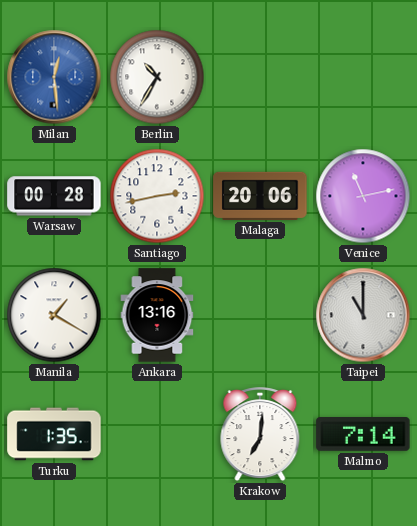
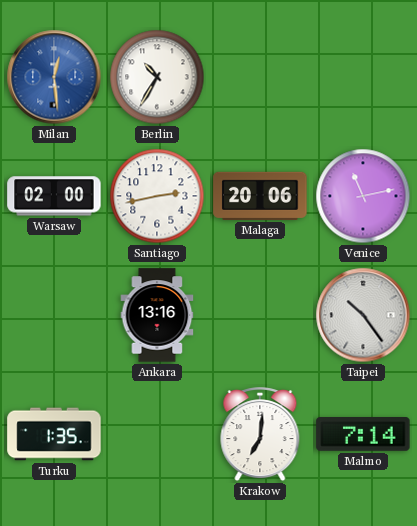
Warsaw: 00:28 -> 02:00
Manila: 1:20 -> none
Taipei: 11:00 -> 10:24
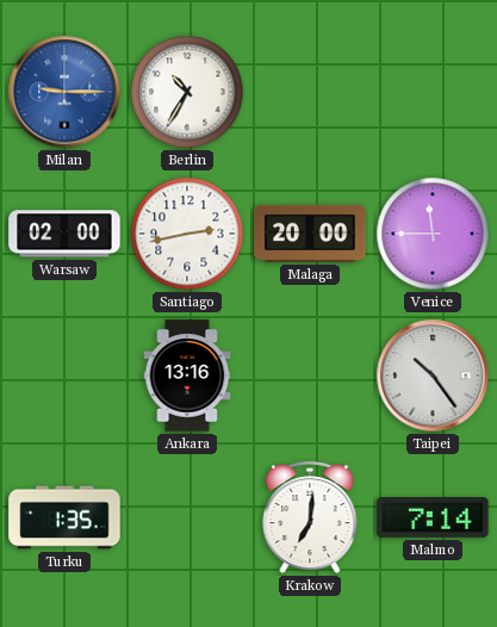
Milan: 12:29 -> 9:15
Malaga: 20:06 -> 20:00
Venice: 11:13 -> 11:45
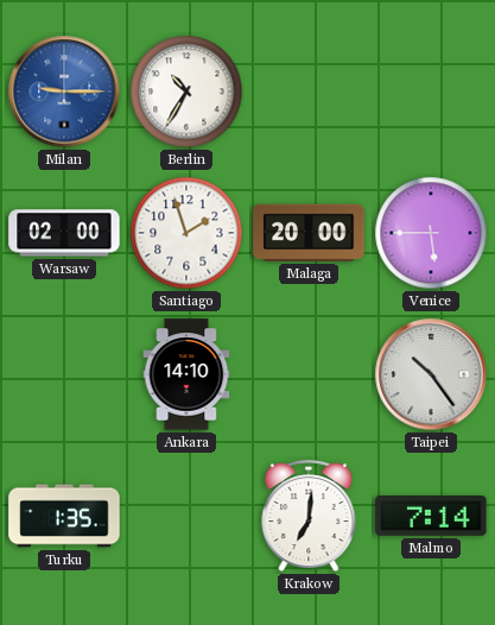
Santiago: 2:43 -> 1:57
Venice: 11:45 -> 5:45
Ankara: 13:16 -> 14:10
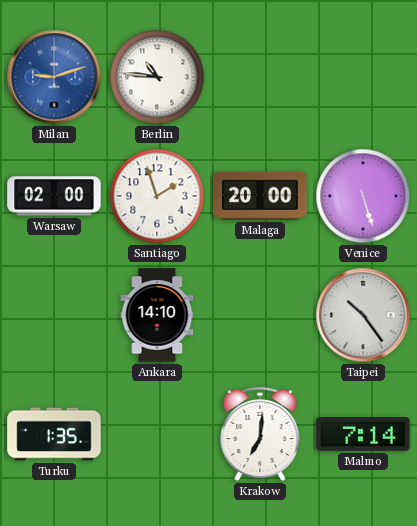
Milan: 9:15 -> 9:12
Berlin: 10:35 -> 10:46
Venice: 5:45 -> 5:27
